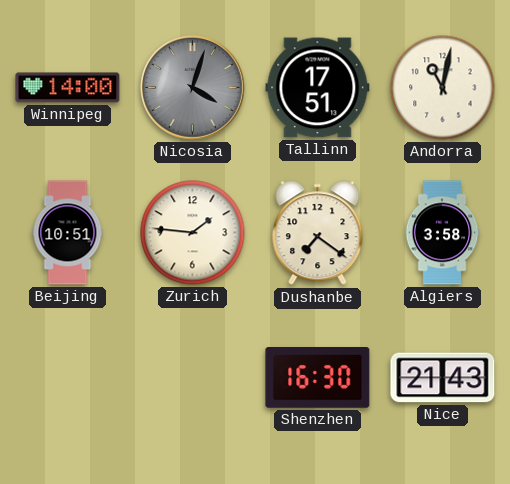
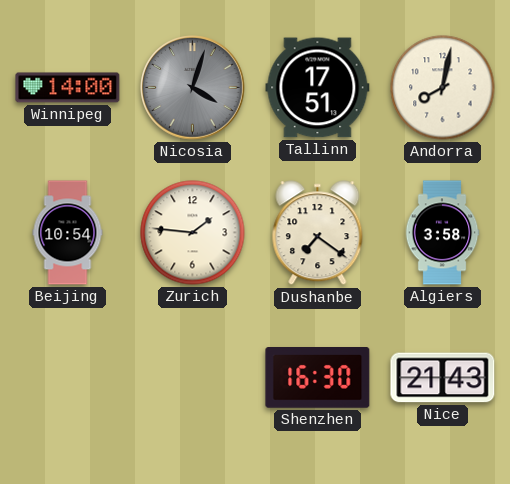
Andorra: 11:02 -> 8:02
Beijing: 10:51 -> 10:54
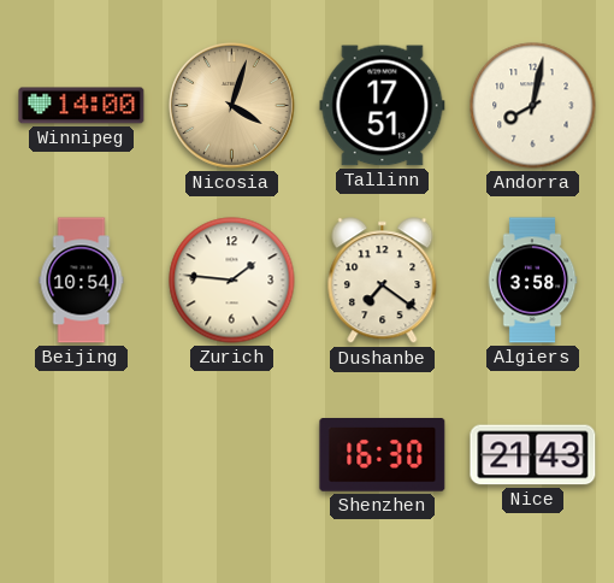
Nicosia dial: grey -> champagne
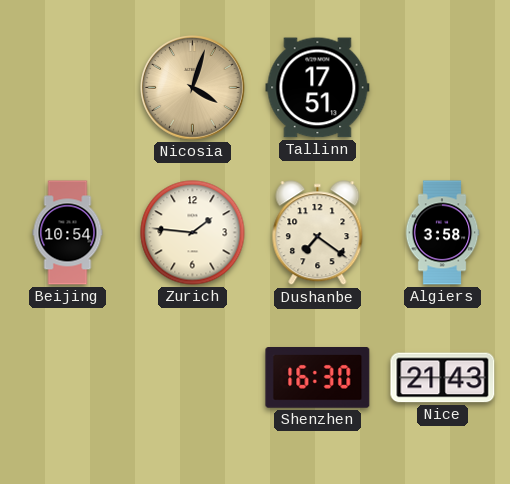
Winnipeg: 14:00 -> none
Andorra: 8:02 -> none
